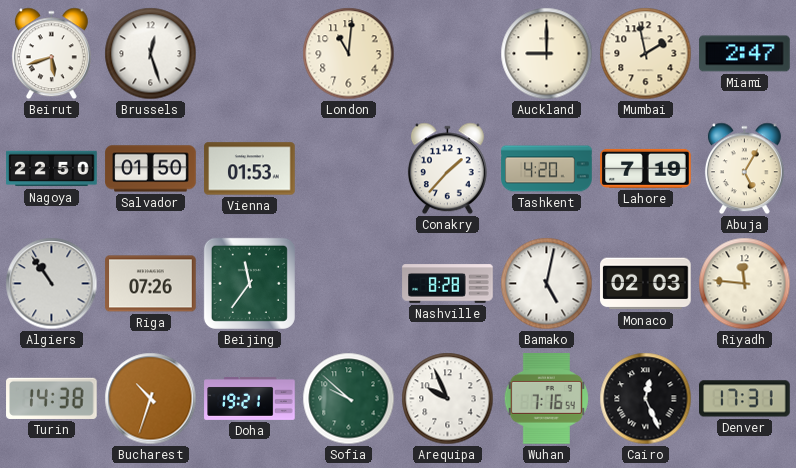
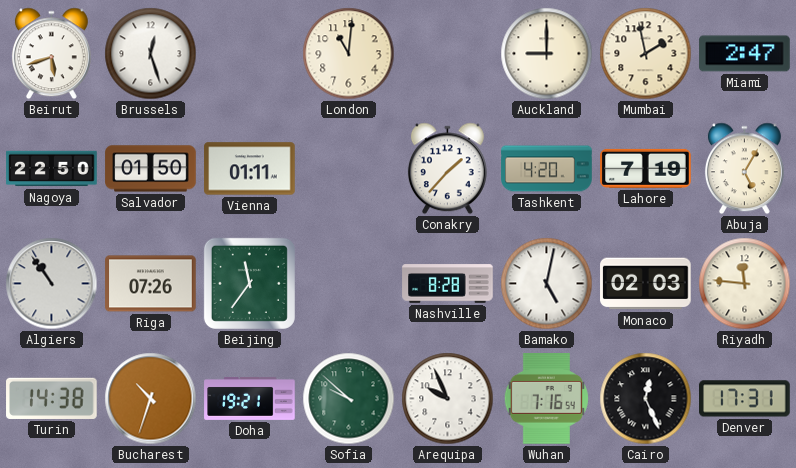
Vienna: 01:53 -> 01:11
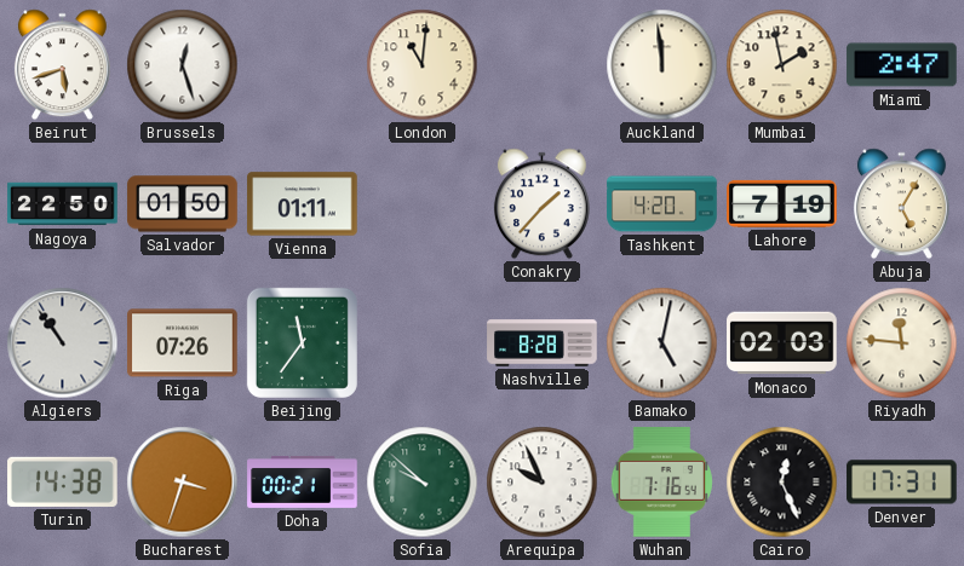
Auckland: 9:00 -> 11:59
Bucharest: 10:33 -> 3:33
Doha: 19:21 -> 00:21
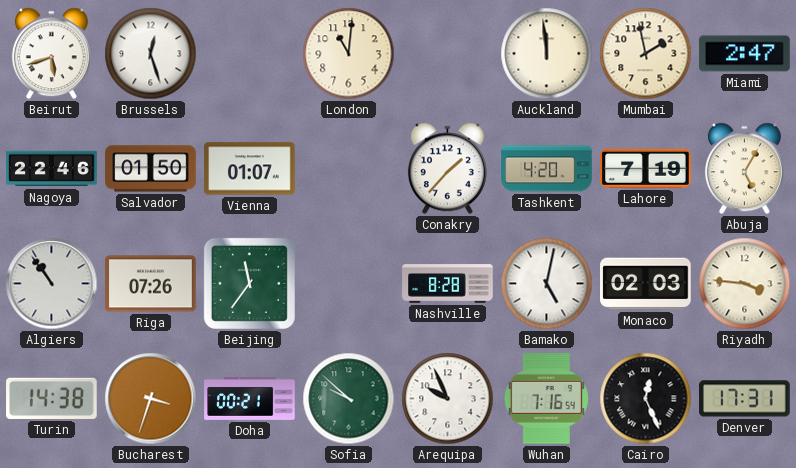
Nagoya: 22:50 -> 22:46
Vienna: 01:11 -> 01:07
Riyadh: 11:46 -> 3:46
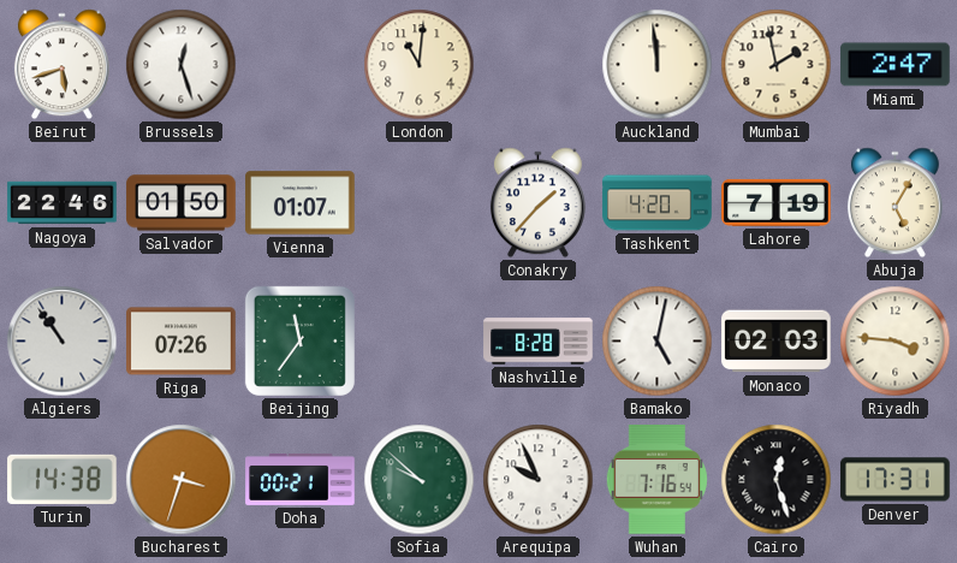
Cairo: 12:26 -> 12:27
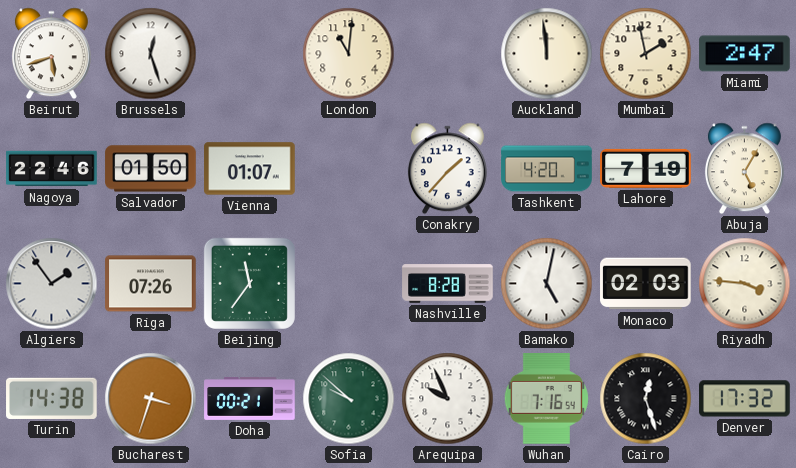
Algiers: 10:54 -> 1:54
Denver: 17:31 -> 17:32
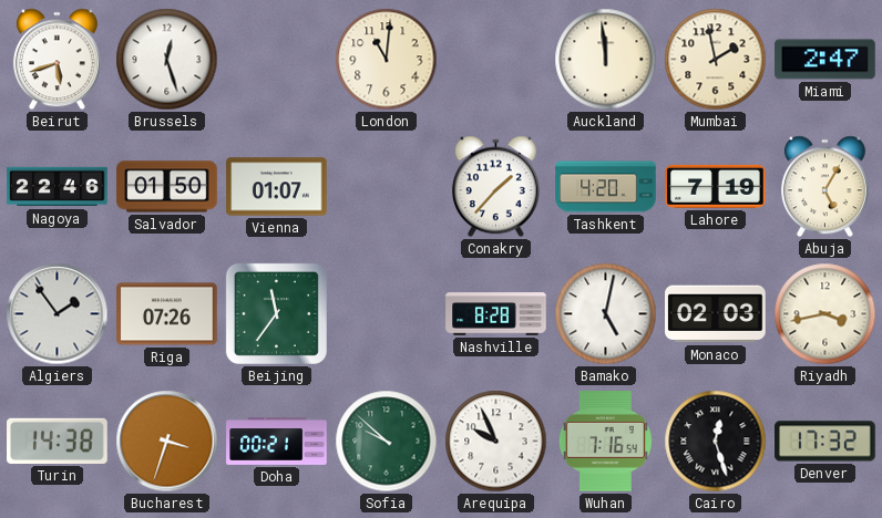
Riyadh: 3:46 -> 3:43
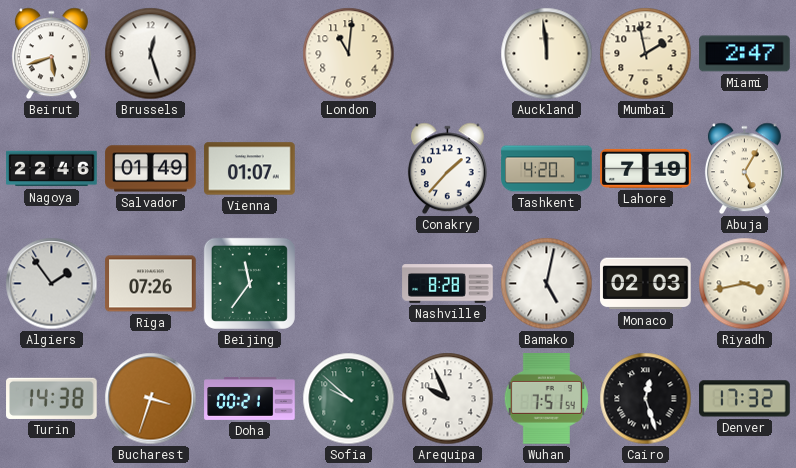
Salvador: 01:50 -> 01:49
Wuhan: 7:16 -> 7:51
